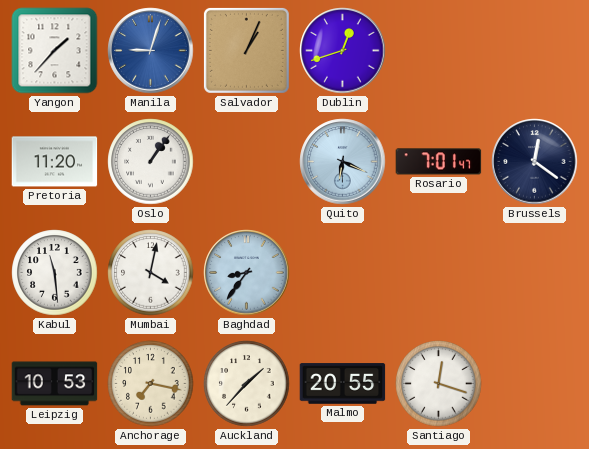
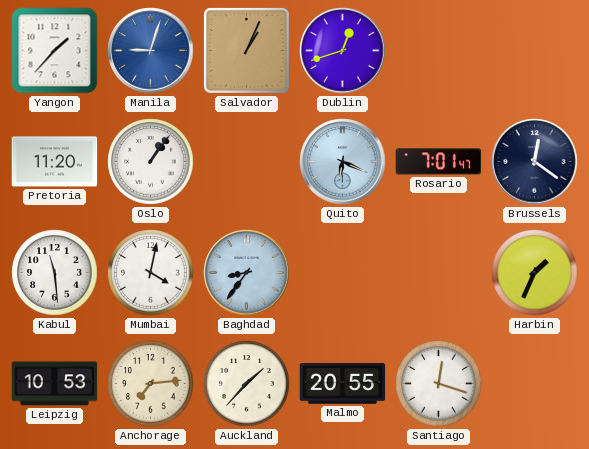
Harbin: none -> 1:34
Anchorage: 7:17 -> 7:14
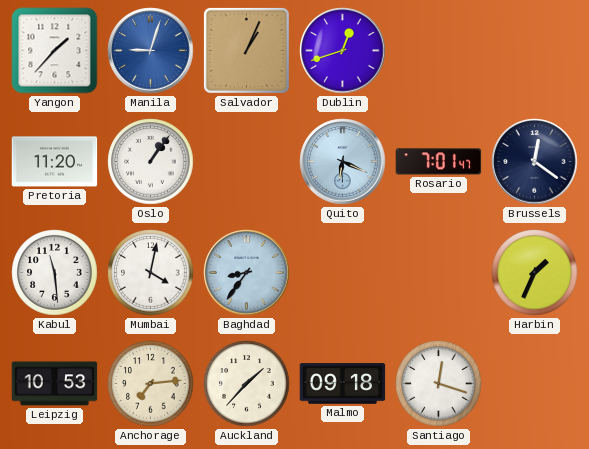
Malmo: 20:55 -> 09:18
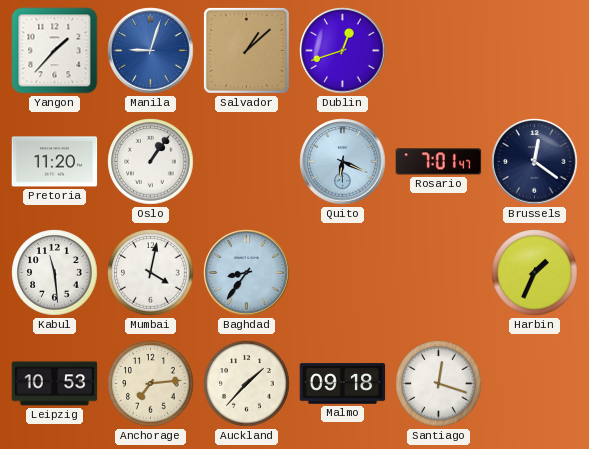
Salvador: 1:04 -> 1:08
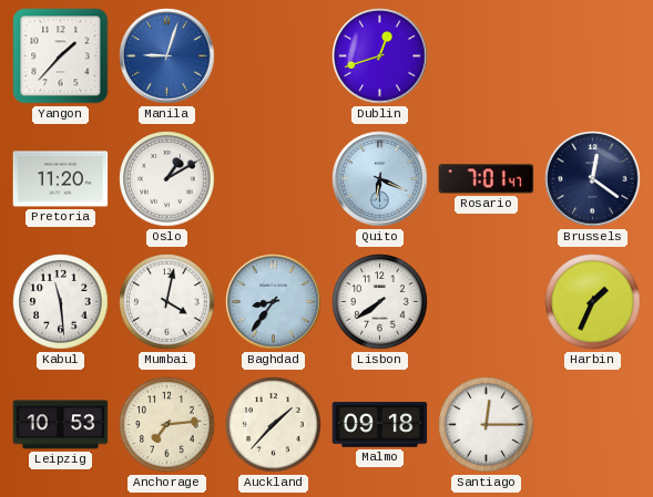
Salvador: 1:08 -> none
Oslo: 1:06 -> 1:10
Lisbon: none -> 7:39
Santiago: 12:18 -> 12:15
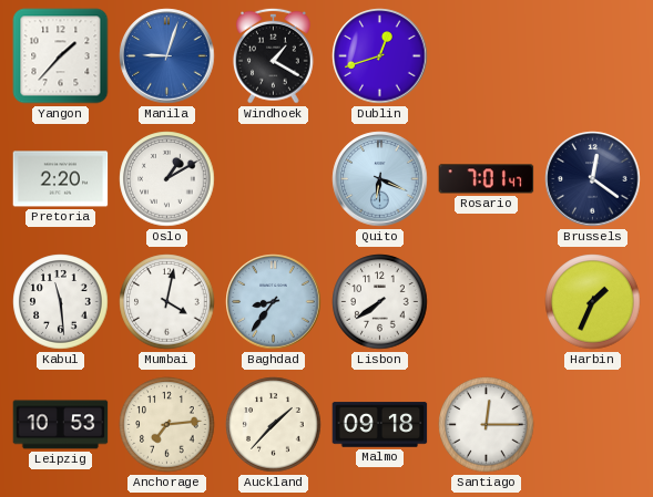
Windhoek: none -> 1:20
Pretoria: 11:20 -> 2:20
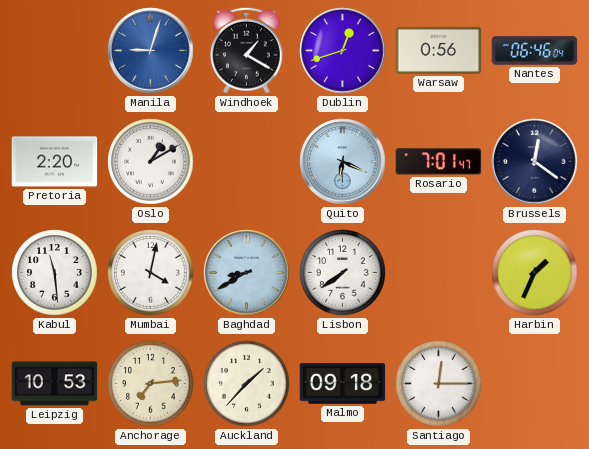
Yangon: 1:37 -> none
Warsaw: none -> 0:56
Nantes: none -> 06:46
Baghdad: 8:36 -> 8:40
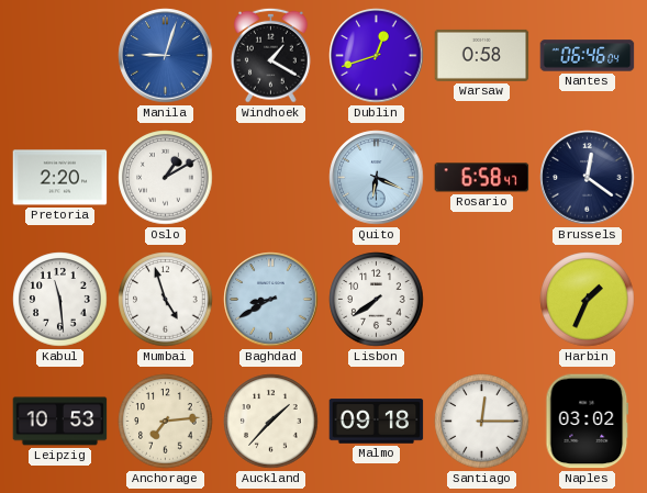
Warsaw: 0:56 -> 0:58
Rosario: 7:01 -> 6:58
Mumbai: 4:02 -> 4:57
Naples: none -> 03:02
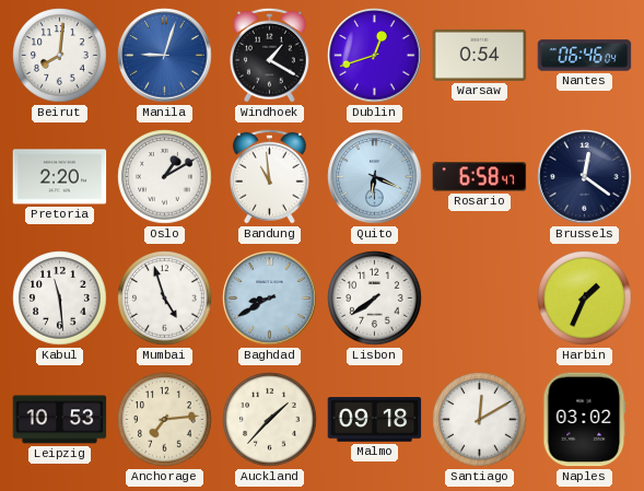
Beirut: none -> 8:01
Warsaw: 0:58 -> 0:54
Bandung: none -> 10:59
Santiago: 12:15 -> 12:10
